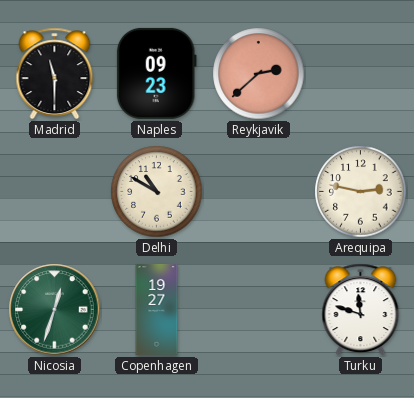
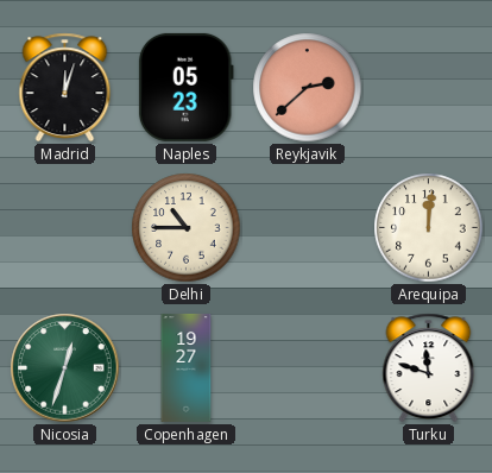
Madrid: 11:30 -> 12:03
Naples: 09:23 -> 05:23
Delhi: 10:50 -> 10:45
Arequipa: 2:47 -> 12:01
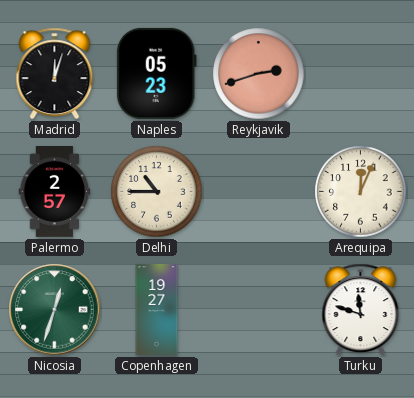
Reykjavik: 2:38 -> 2:42
Palermo: none -> 2:57
Arequipa: 12:01 -> 12:04
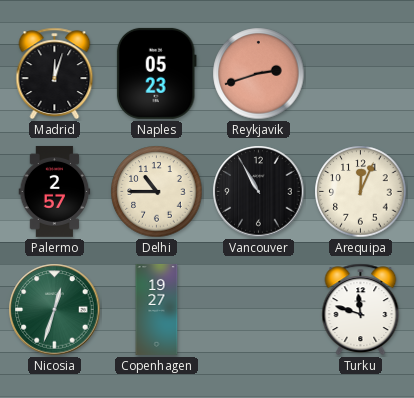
Vancouver: none -> 10:55
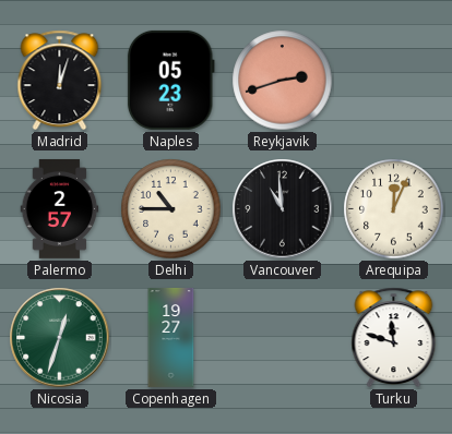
Vancouver: 10:55 -> 10:59
